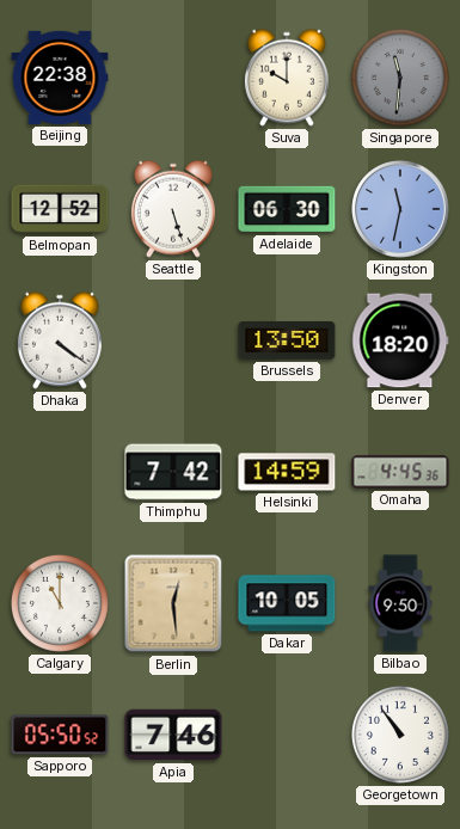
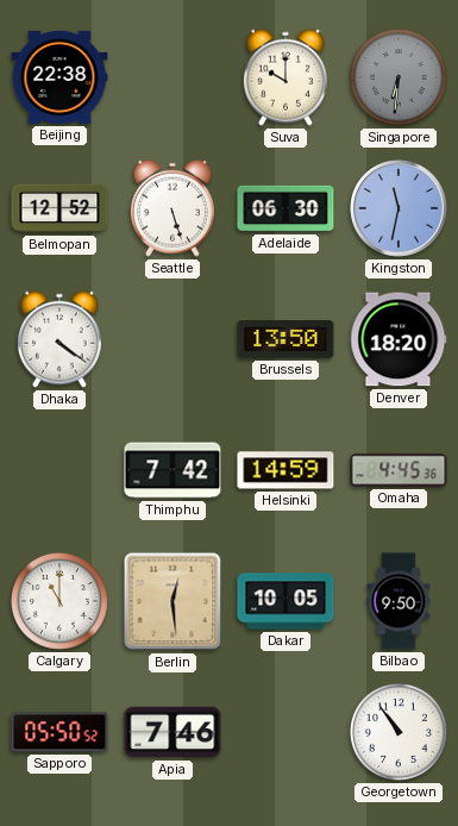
Singapore: 11:31 -> 6:31
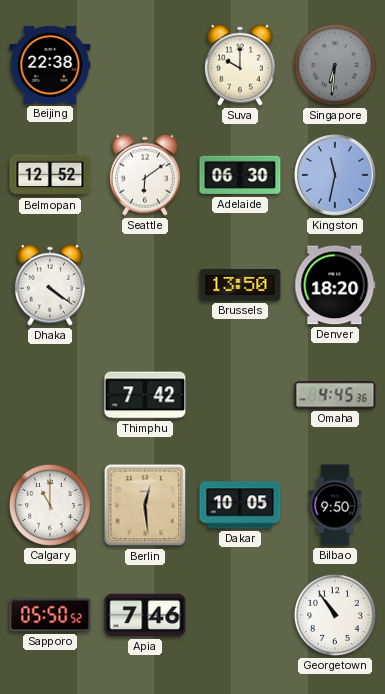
Seattle: 5:27 -> 6:09
Helsinki: 14:59 -> none
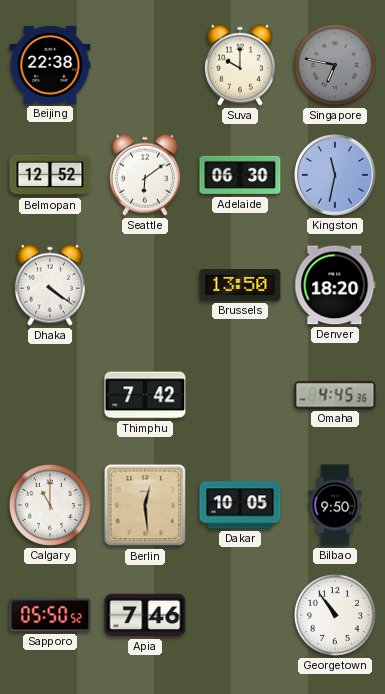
Singapore: 6:31 -> 6:47
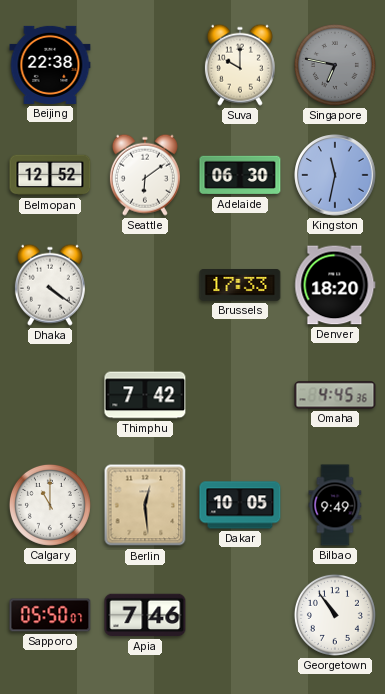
Brussels: 13:50 -> 17:33
Bilbao: 9:50 -> 9:49
Sapporo: 05:50:52 -> 05:50:07
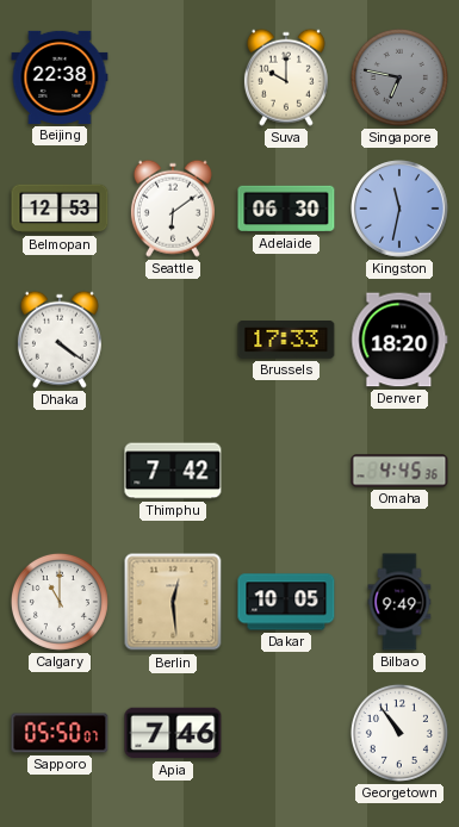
Belmopan: 12:52 -> 12:53
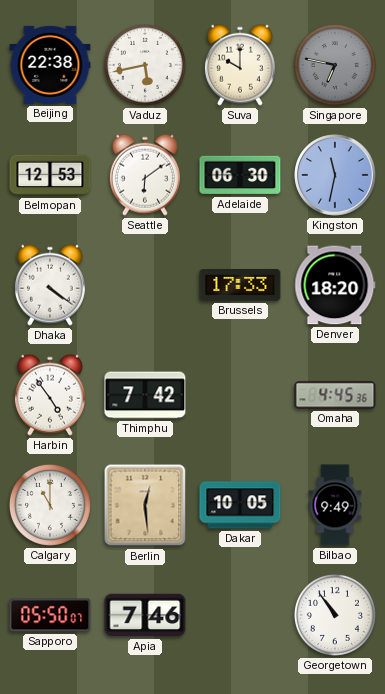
Vaduz: none -> 5:43
Harbin: none -> 4:54
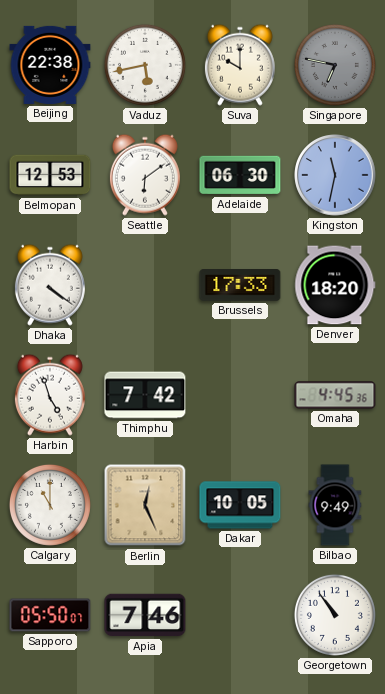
Harbin: 4:54 -> 4:57
Berlin: 12:29 -> 12:26
